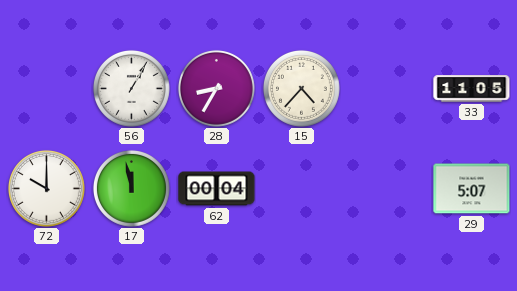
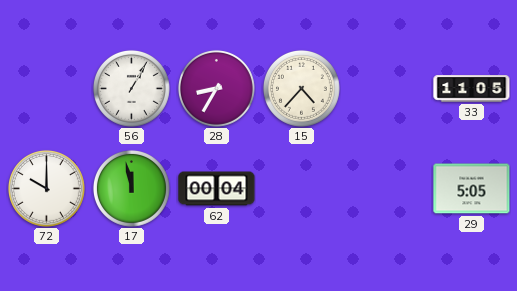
29: 5:07 -> 5:05
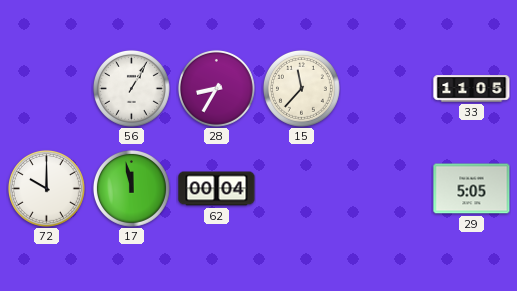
15: 4:37 -> 11:37
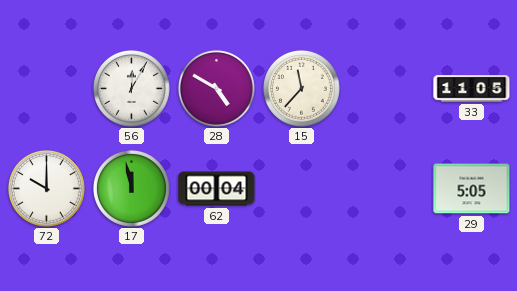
56: 1:05 -> 12:05
28: 8:35 -> 4:50
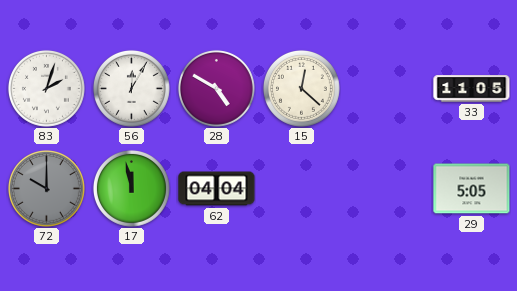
83: none -> 2:03
15: 11:37 -> 12:22
72 dial: white -> grey
62: 00:04 -> 04:04
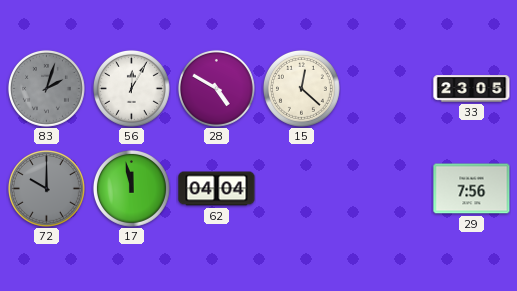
83 dial: white -> grey
33: 11:05 -> 23:05
29: 5:05 -> 7:56
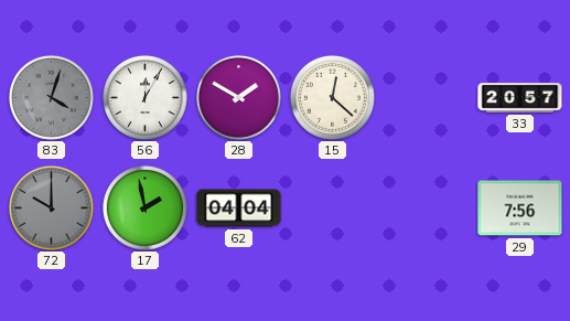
83: 2:03 -> 4:03
28: 4:50 -> 1:50
33: 23:05 -> 20:57
17: 11:58 -> 1:58
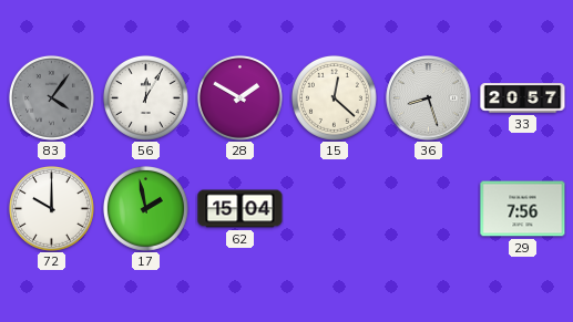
83: 4:03 -> 4:06
36: none -> 8:27
72 dial: grey -> white
62: 04:04 -> 15:04
